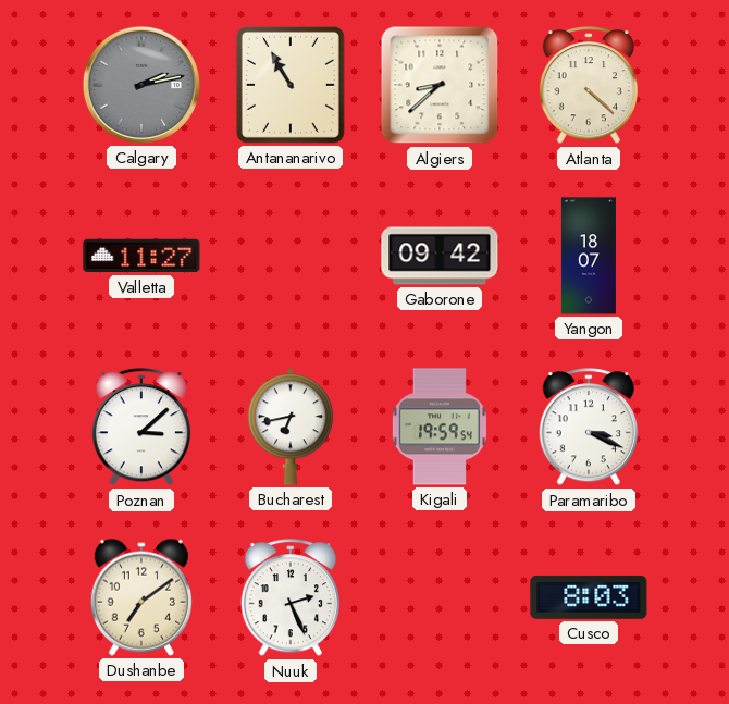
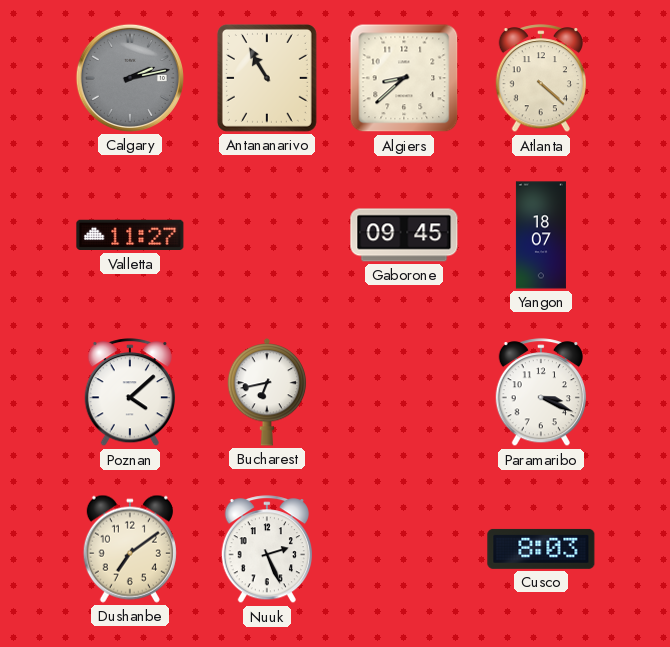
Gaborone: 09:42 -> 09:45
Poznan: 3:08 -> 4:08
Kigali: 19:59 -> none
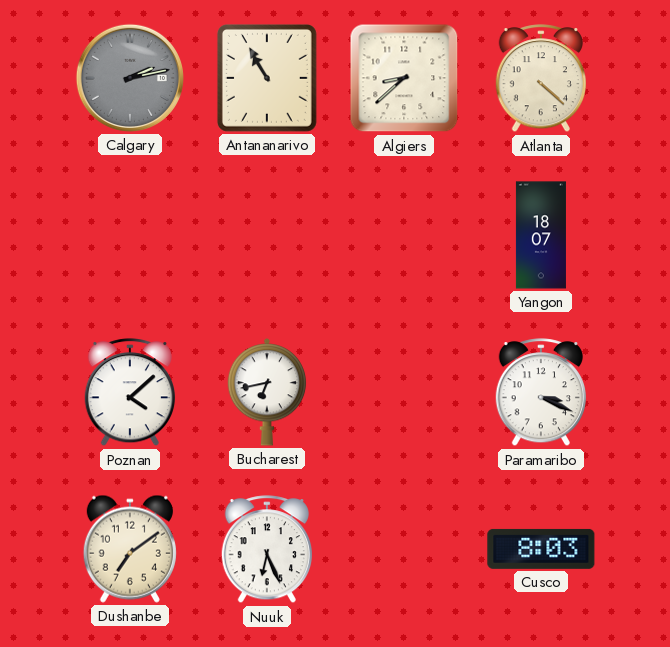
Valletta: 11:27 -> none
Gaborone: 09:45 -> none
Nuuk: 2:26 -> 6:26
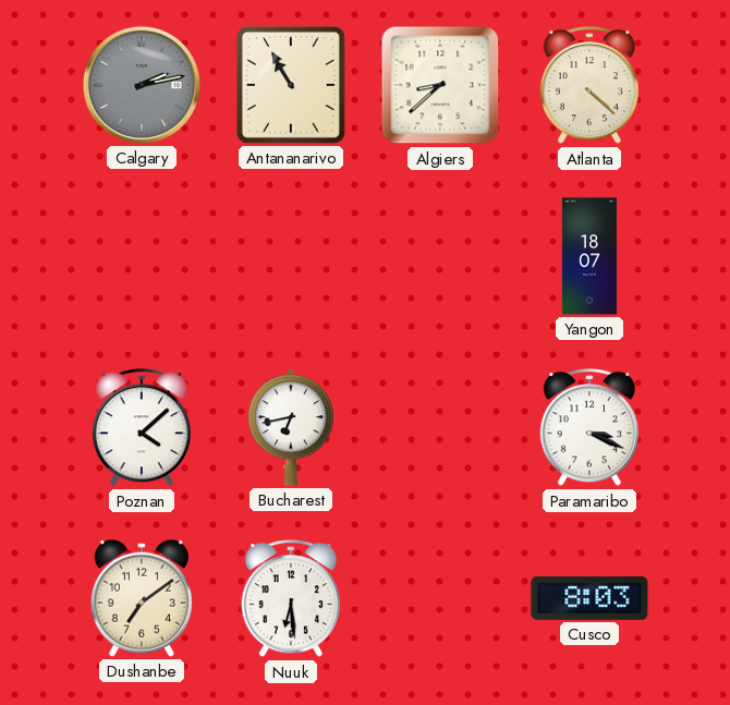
Nuuk: 6:26 -> 6:29
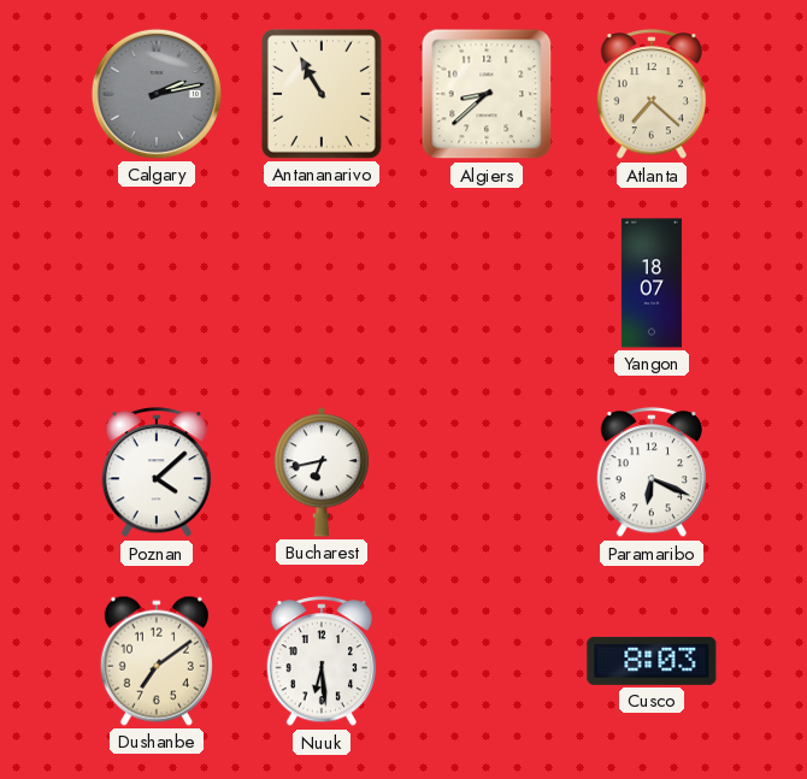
Atlanta: 4:22 -> 7:22
Paramaribo: 3:19 -> 6:19
